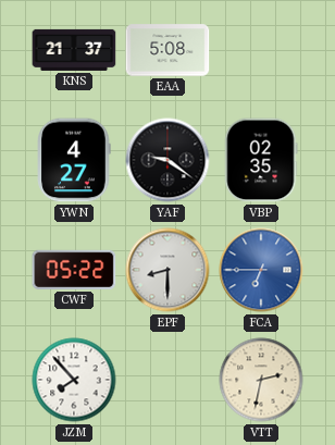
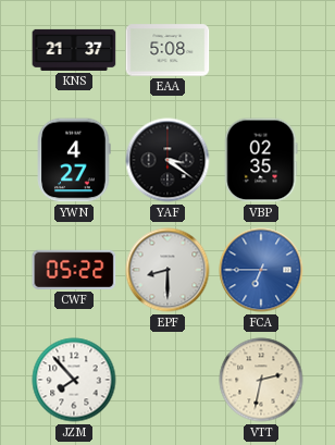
YAF: 9:21 -> 3:21
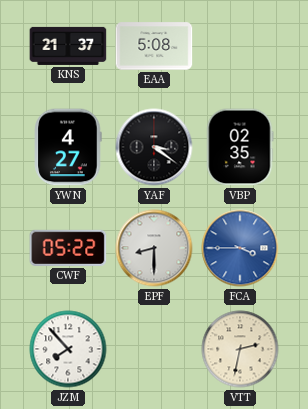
FCA: 6:45 -> 3:45
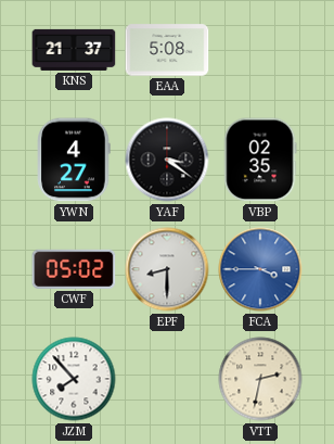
CWF: 05:22 -> 05:02
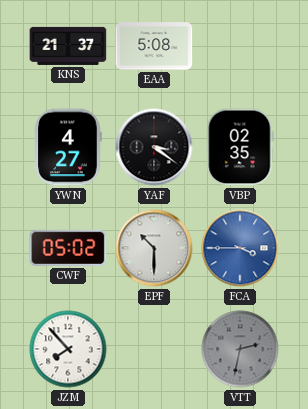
EPF: 8:30 -> 10:30
VTT dial: cream -> grey
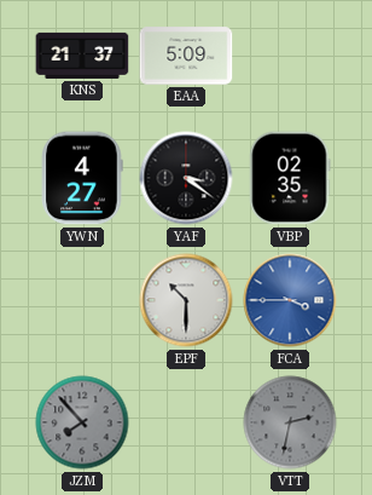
EAA: 5:08 -> 5:09
CWF: 05:02 -> none
JZM dial: white -> grey
